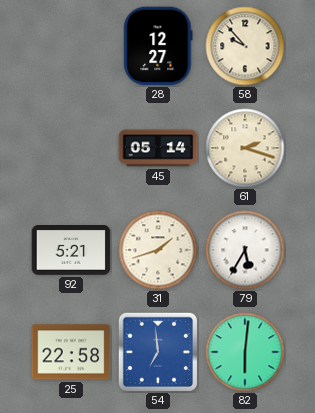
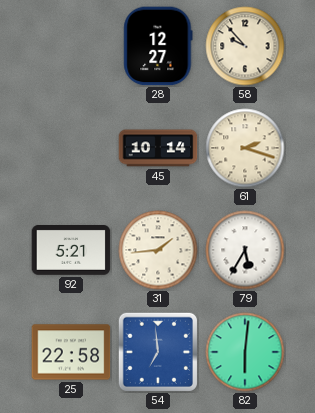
45: 05:14 -> 10:14
31: 1:42 -> 1:44
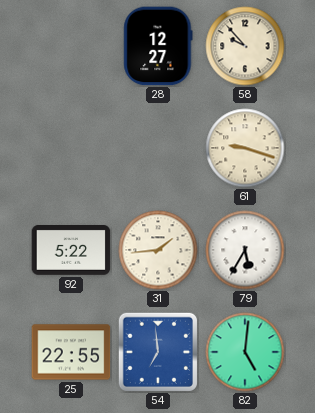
45: 10:14 -> none
61: 2:18 -> 9:18
92: 5:21 -> 5:22
25: 22:58 -> 22:55
82: 6:01 -> 5:01
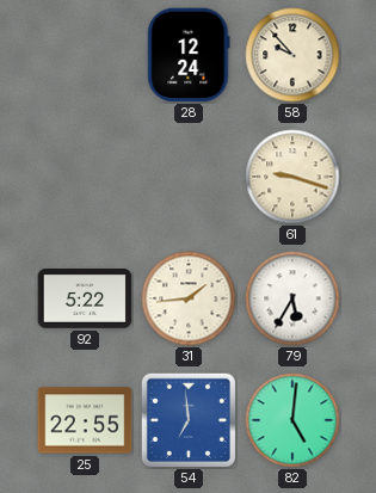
28: 12:27 -> 12:24
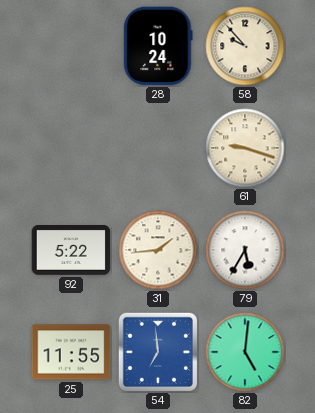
28: 12:24 -> 10:24
25: 22:55 -> 11:55
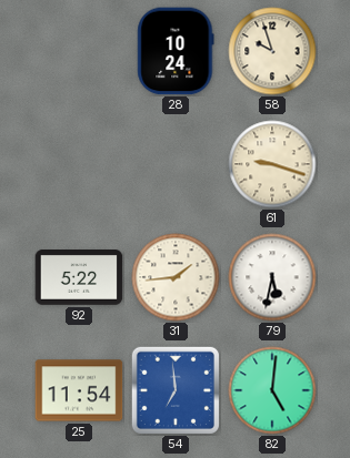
58: 9:53 -> 9:57
79: 5:35 -> 5:32
25: 11:55 -> 11:54
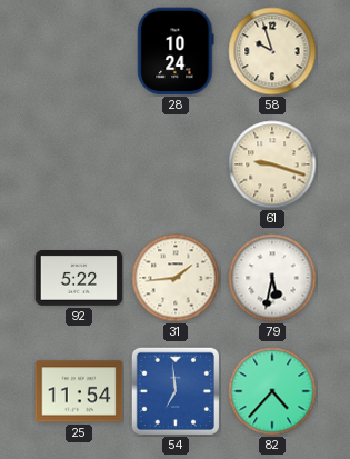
82: 5:01 -> 4:37
